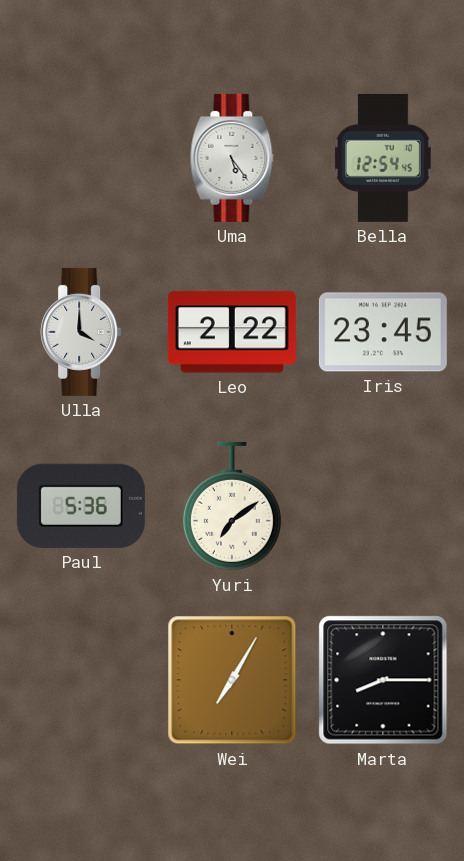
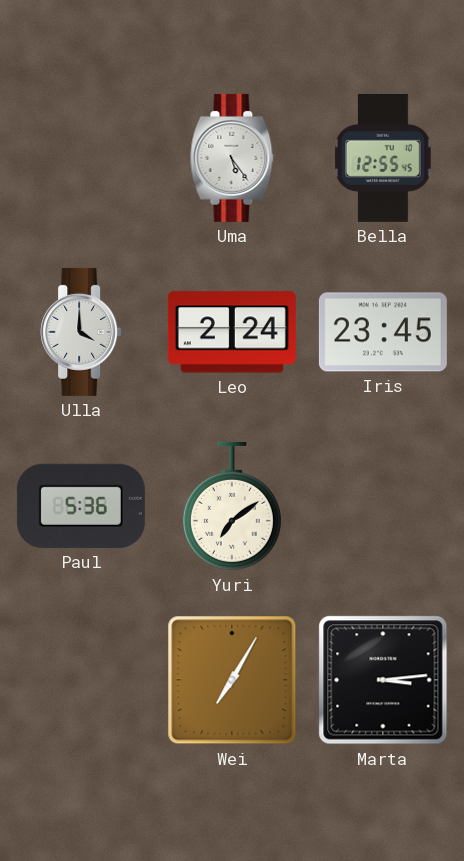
Bella: 12:54 -> 12:55
Leo: 2:22 -> 2:24
Marta: 8:15 -> 3:14
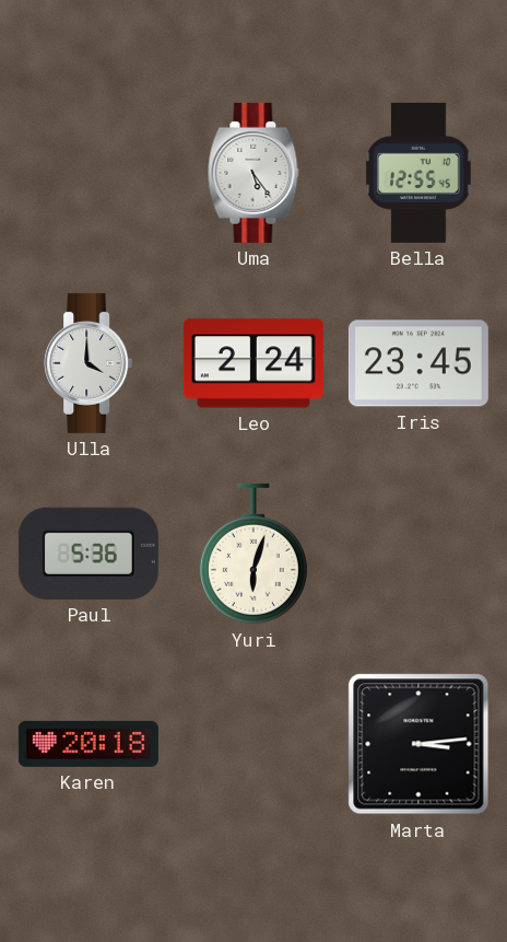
Yuri: 7:09 -> 6:03
Karen: none -> 20:18
Wei: 7:05 -> none
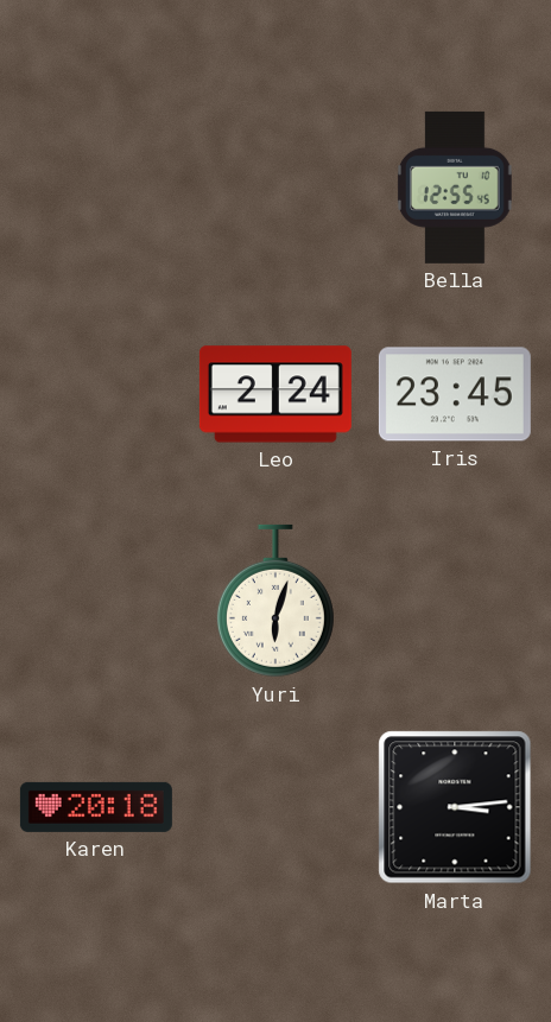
Uma: 5:24 -> none
Ulla: 4:00 -> none
Paul: 5:36 -> none
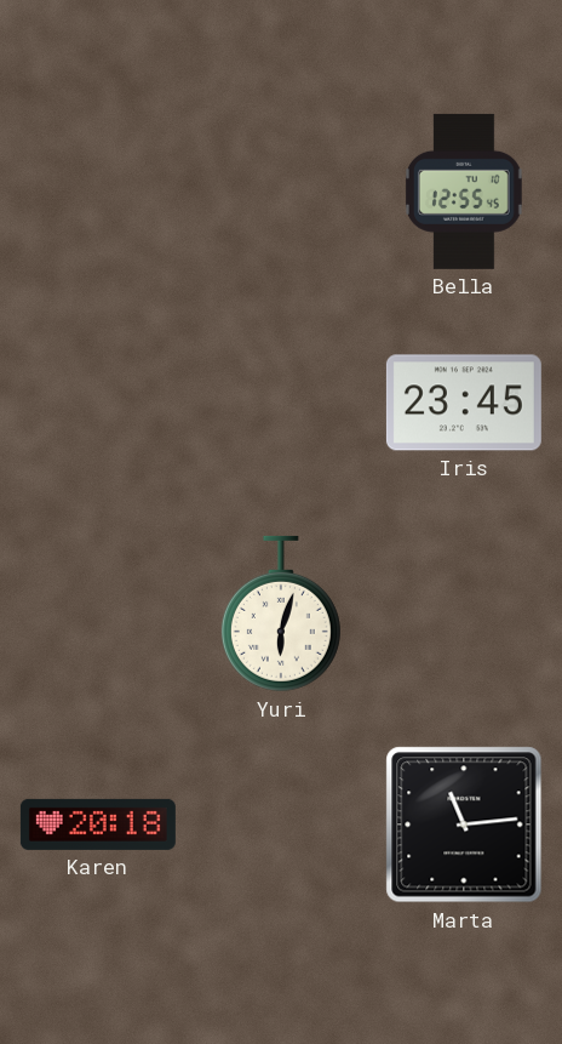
Leo: 2:24 -> none
Marta: 3:14 -> 11:14
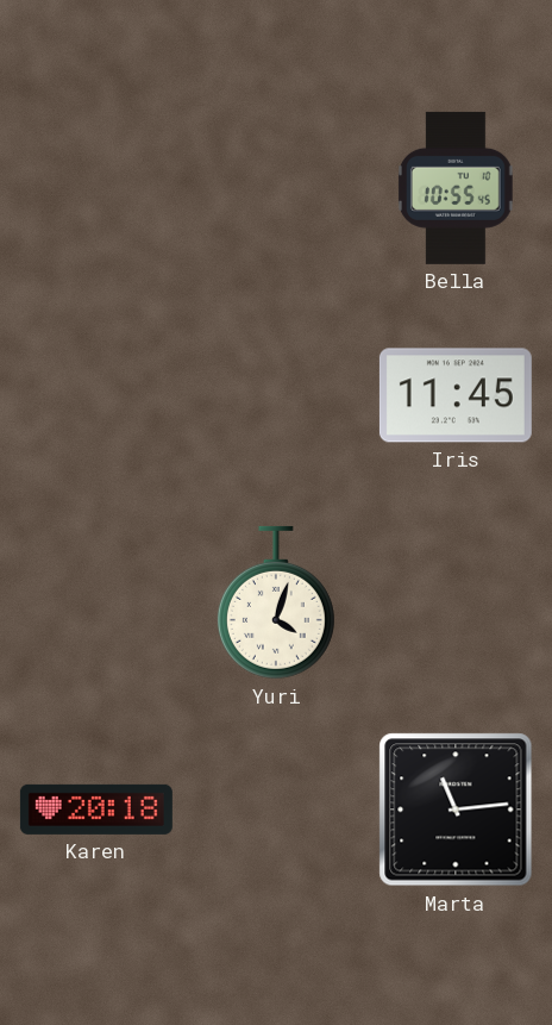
Bella: 12:55 -> 10:55
Iris: 23:45 -> 11:45
Yuri: 6:03 -> 4:03
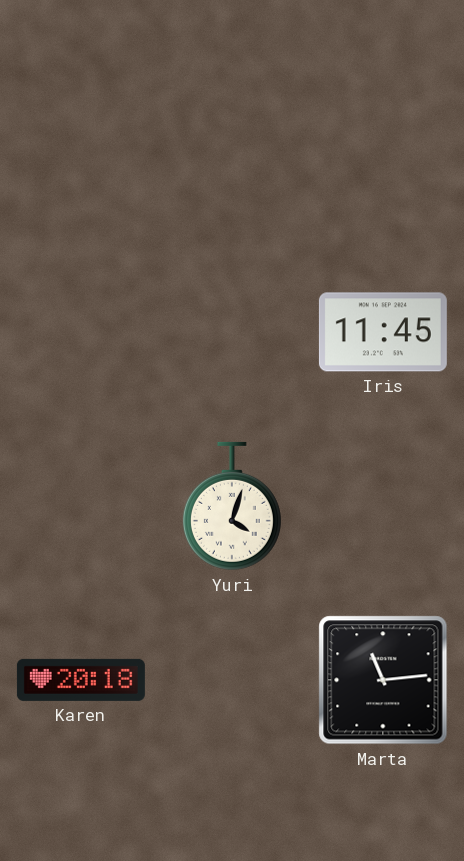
Bella: 10:55 -> none
